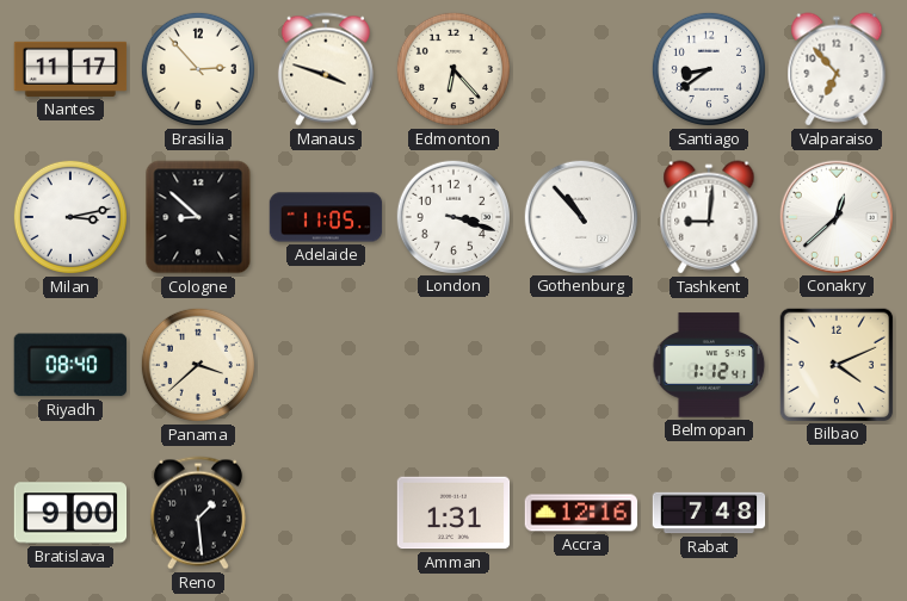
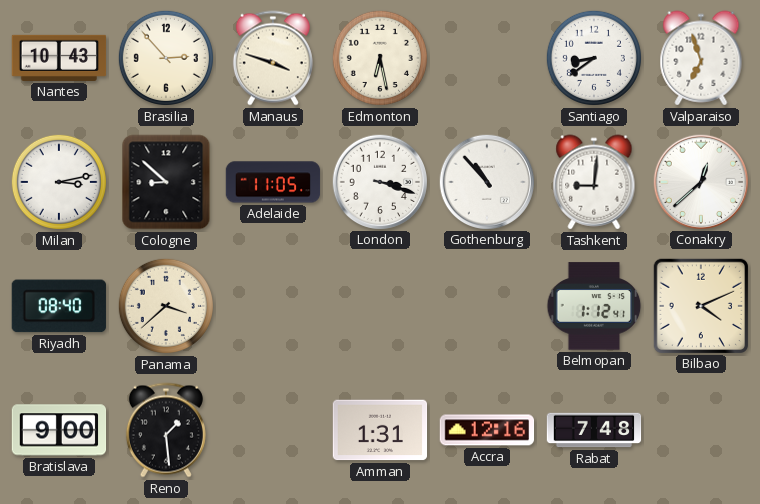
Nantes: 11:17 -> 10:43
Edmonton: 6:23 -> 6:28
Valparaiso: 6:53 -> 6:57
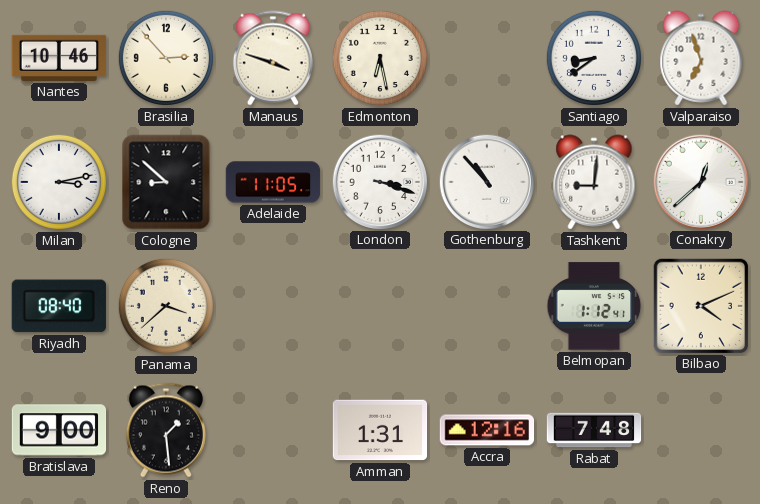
Nantes: 10:43 -> 10:46
